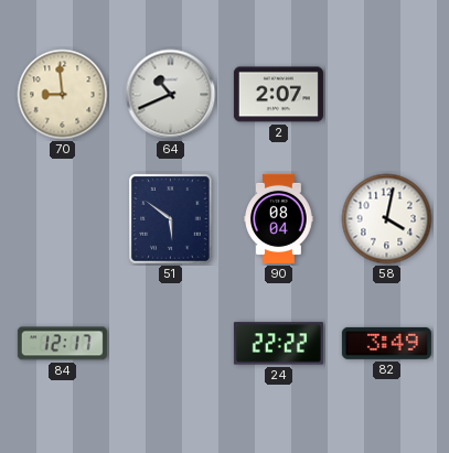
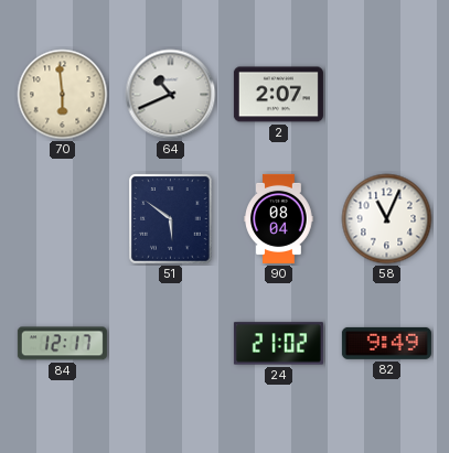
70: 8:59 -> 5:59
58: 4:02 -> 11:04
24: 22:22 -> 21:02
82: 3:49 -> 9:49
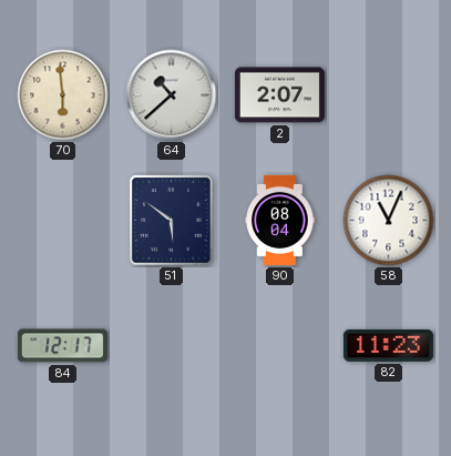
64: 10:41 -> 10:38
24: 21:02 -> none
82: 9:49 -> 11:23
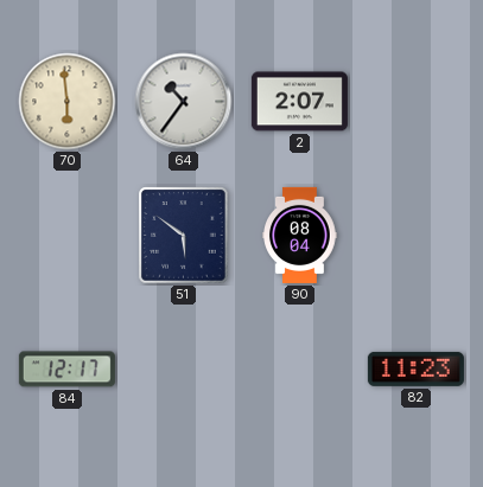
64: 10:38 -> 10:36
58: 11:04 -> none
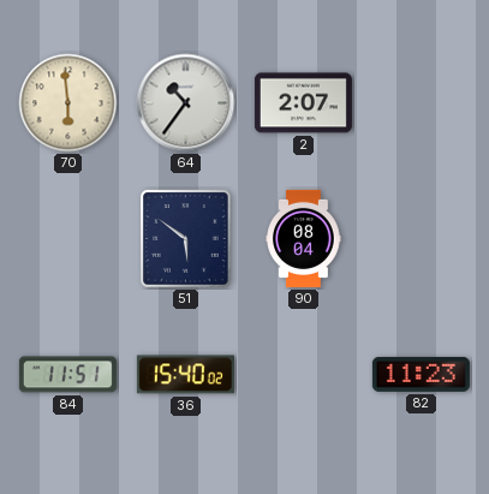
84: 12:17 -> 11:51
36: none -> 15:40
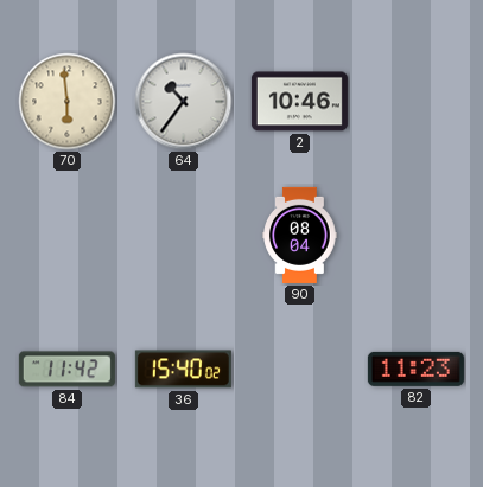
2: 2:07 -> 10:46
51: 5:51 -> none
84: 11:51 -> 11:42
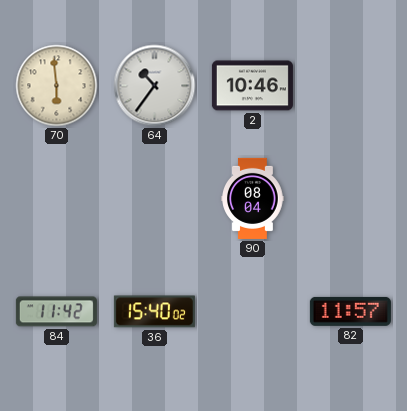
82: 11:23 -> 11:57
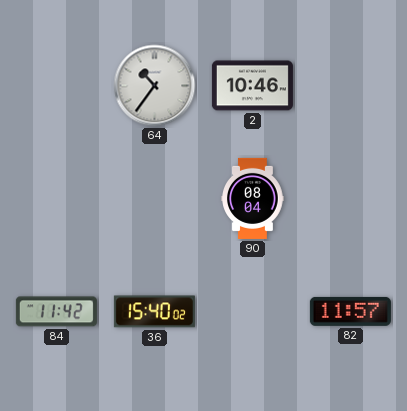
70: 5:59 -> none
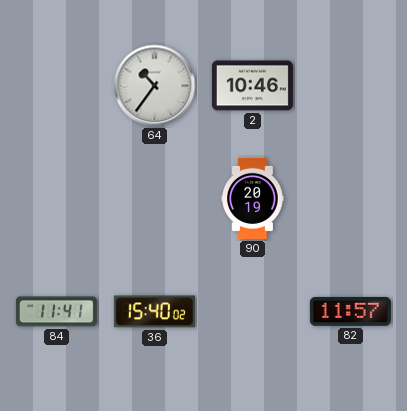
90: 08:04 -> 20:19
84: 11:42 -> 11:41
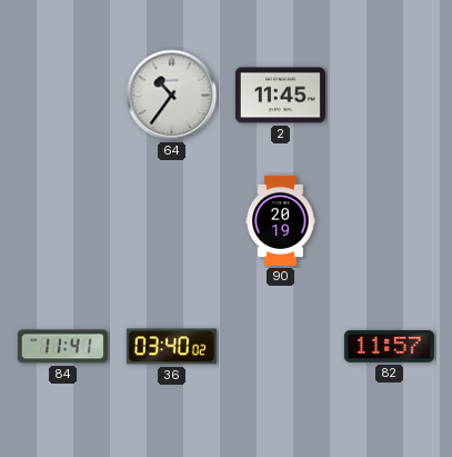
2: 10:46 -> 11:45
36: 15:40 -> 03:40
